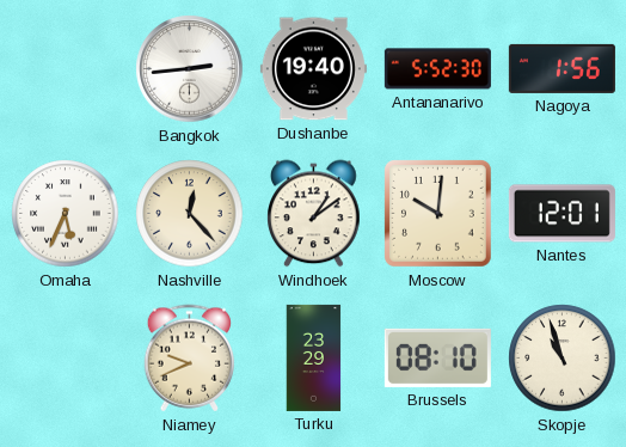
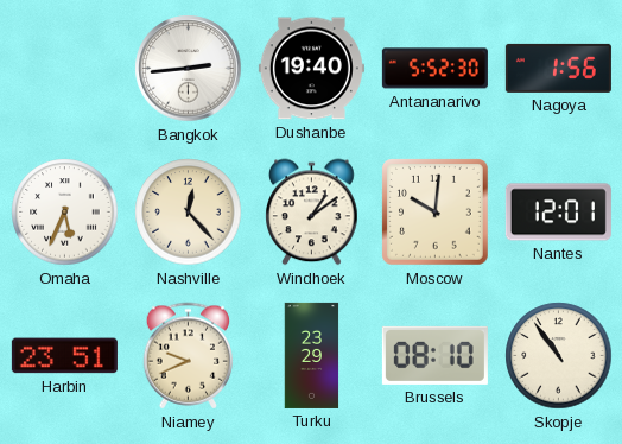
Harbin: none -> 23:51
Skopje: 10:57 -> 10:54
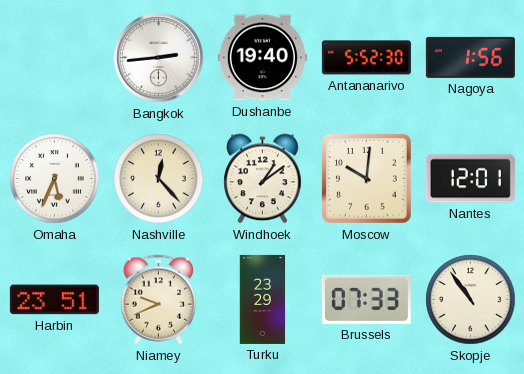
Brussels: 08:10 -> 07:33
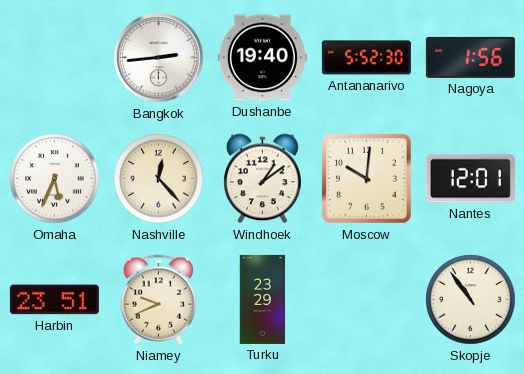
Brussels: 07:33 -> none
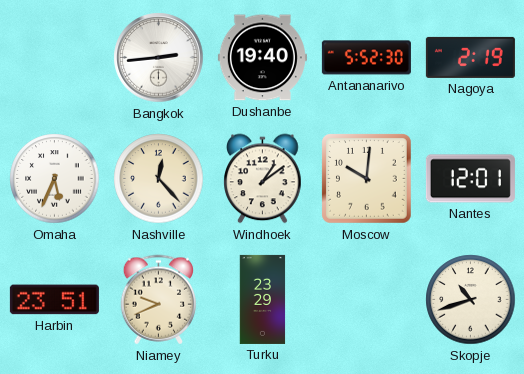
Nagoya: 1:56 -> 2:19
Skopje: 10:54 -> 10:42
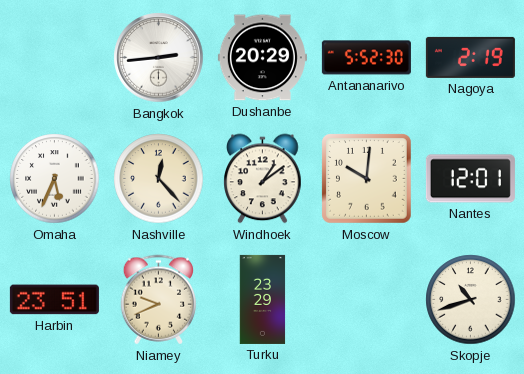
Dushanbe: 19:40 -> 20:29
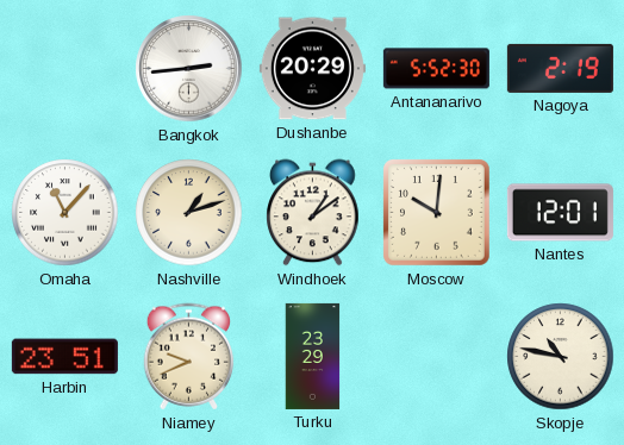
Omaha: 5:34 -> 11:07
Nashville: 12:23 -> 1:12
Skopje: 10:42 -> 10:47
